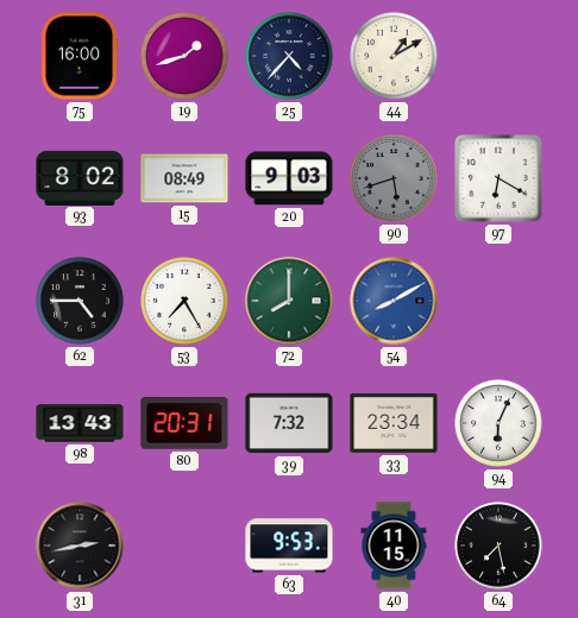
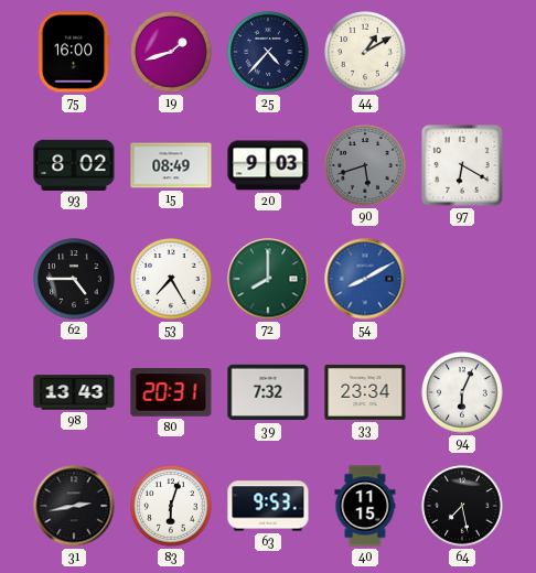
83: none -> 6:03
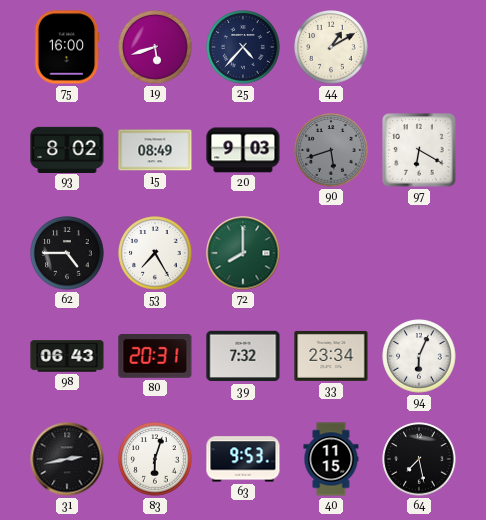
19: 1:42 -> 5:42
54: 8:10 -> none
98: 13:43 -> 06:43
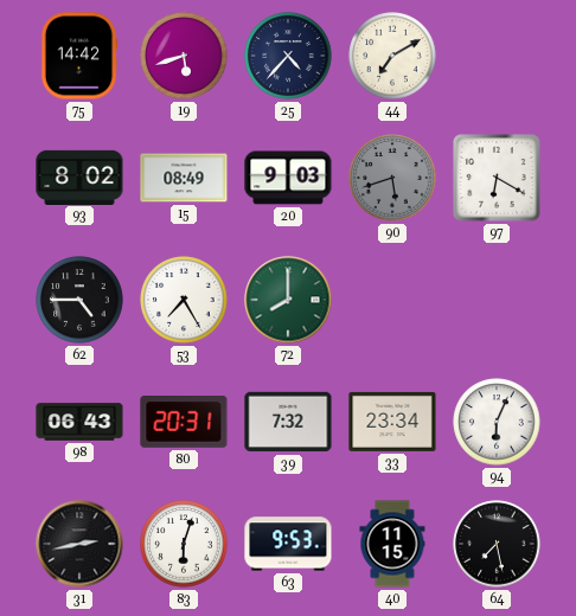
75: 16:00 -> 14:42
44: 1:10 -> 7:10
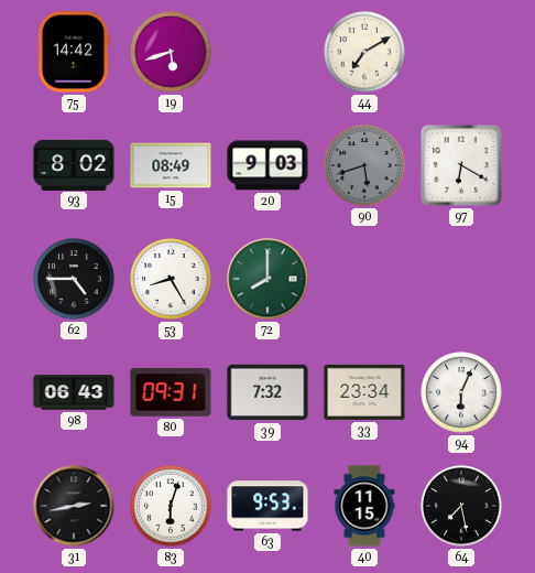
25: 4:37 -> none
53: 7:25 -> 8:25
80: 20:31 -> 09:31
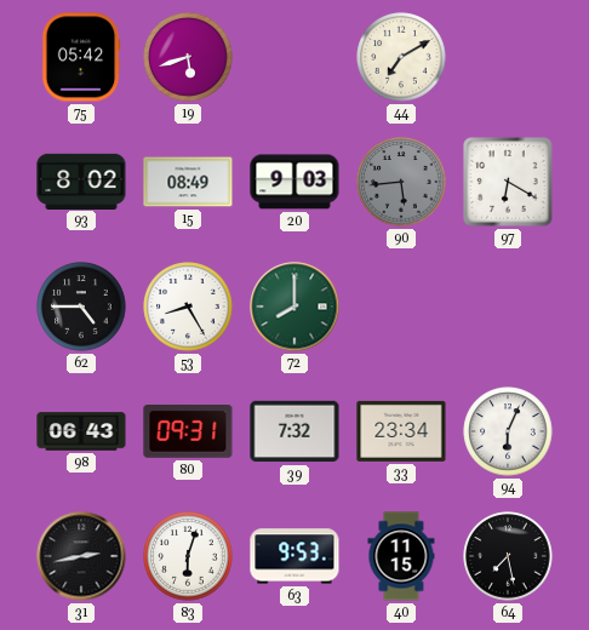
75: 14:42 -> 05:42
90: 5:42 -> 5:44
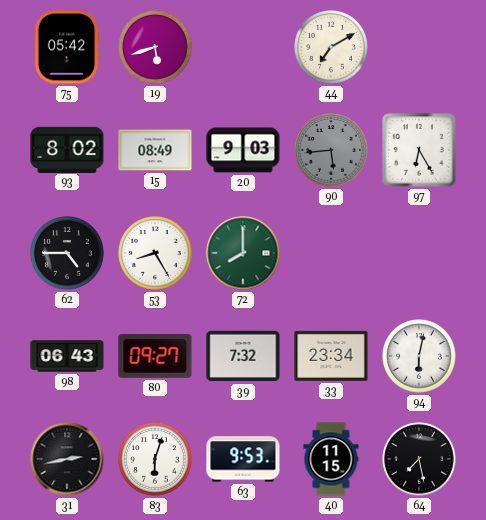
97: 6:20 -> 6:25
80: 09:31 -> 09:27
94: 6:04 -> 6:02
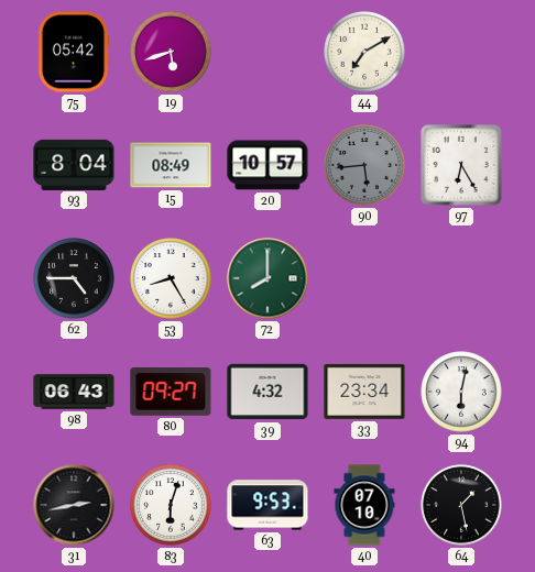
93: 8:02 -> 8:04
20: 9:03 -> 10:57
39: 7:32 -> 4:32
40: 11:15 -> 07:10
64: 7:28 -> 1:28
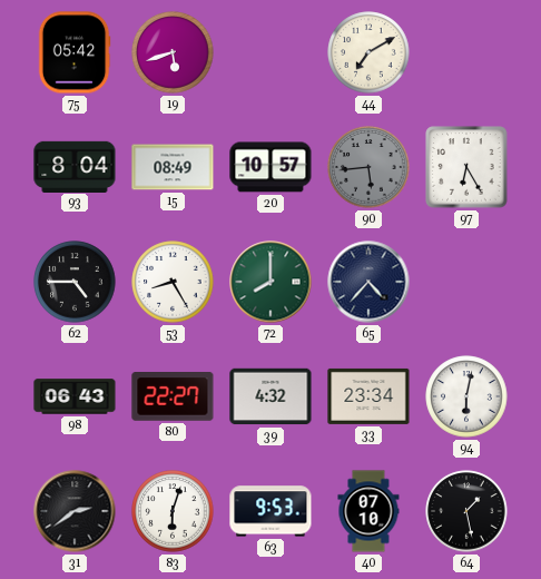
65: none -> 4:37
80: 09:27 -> 22:27
31: 2:43 -> 2:39
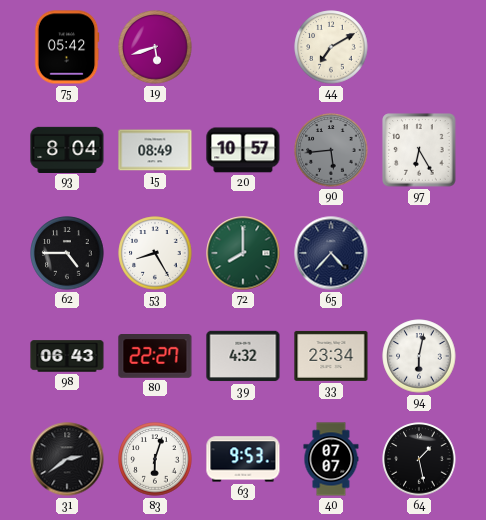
40: 07:10 -> 07:07
